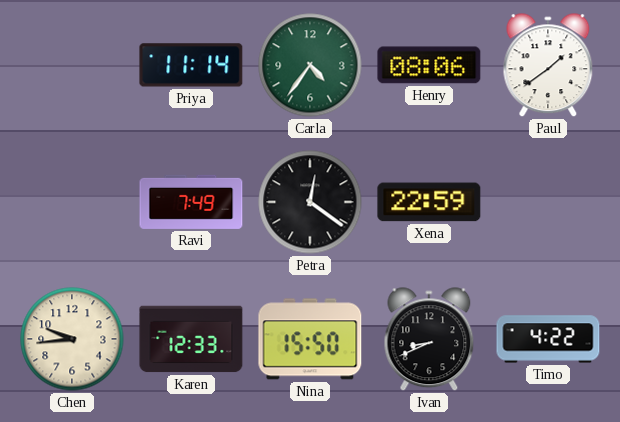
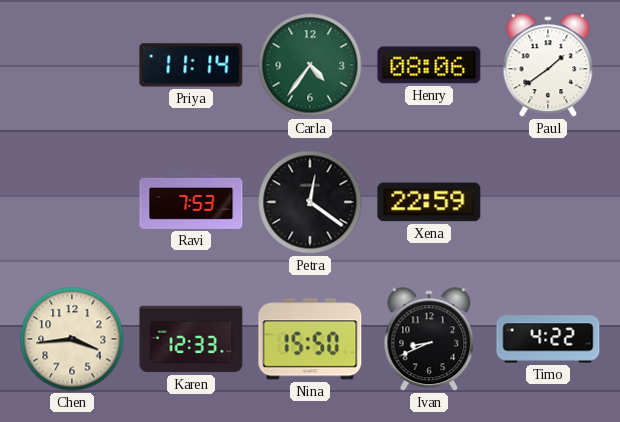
Ravi: 7:49 -> 7:53
Chen: 9:44 -> 3:44
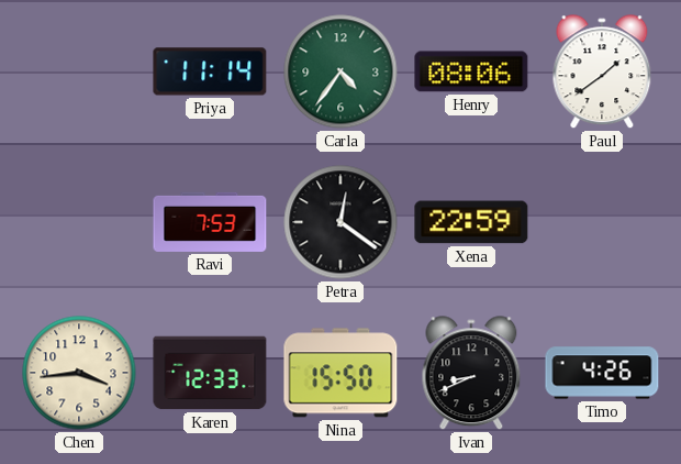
Timo: 4:22 -> 4:26
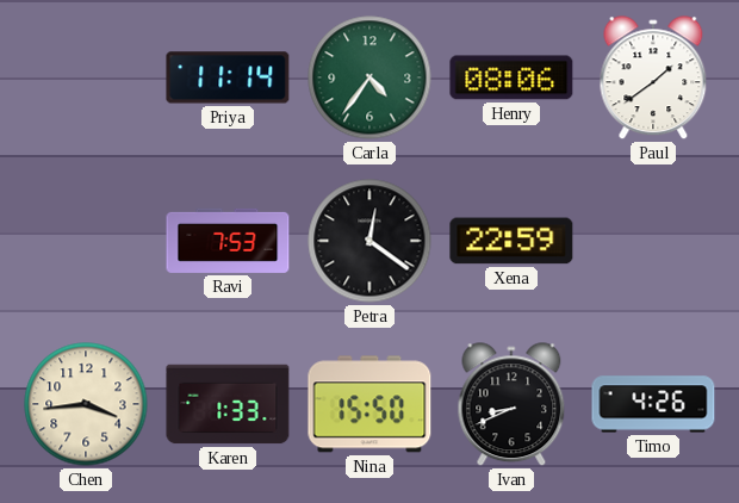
Karen: 12:33 -> 1:33
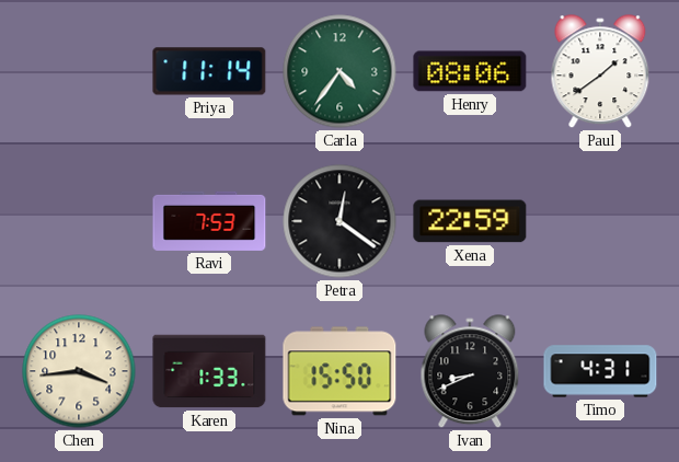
Timo: 4:26 -> 4:31
